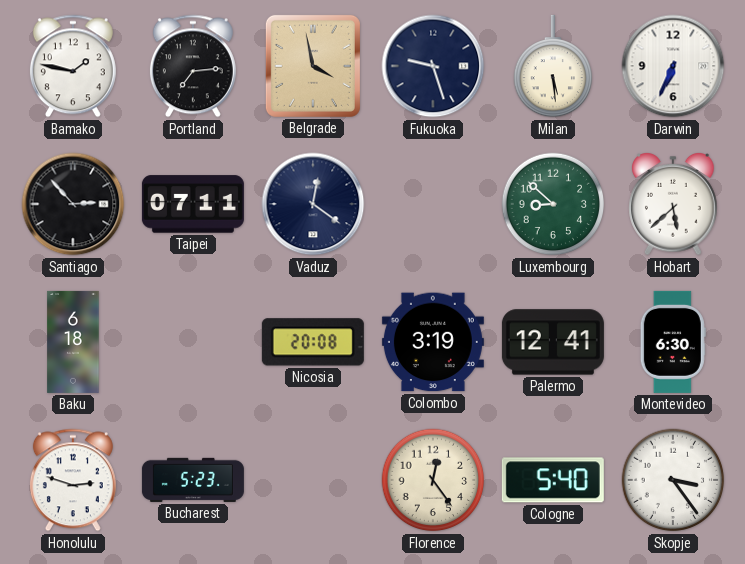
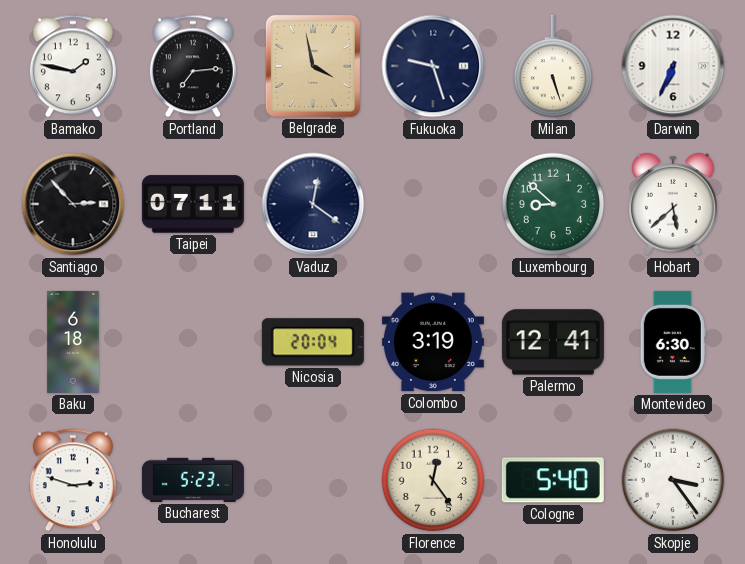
Milan: 5:29 -> 5:27
Nicosia: 20:08 -> 20:04
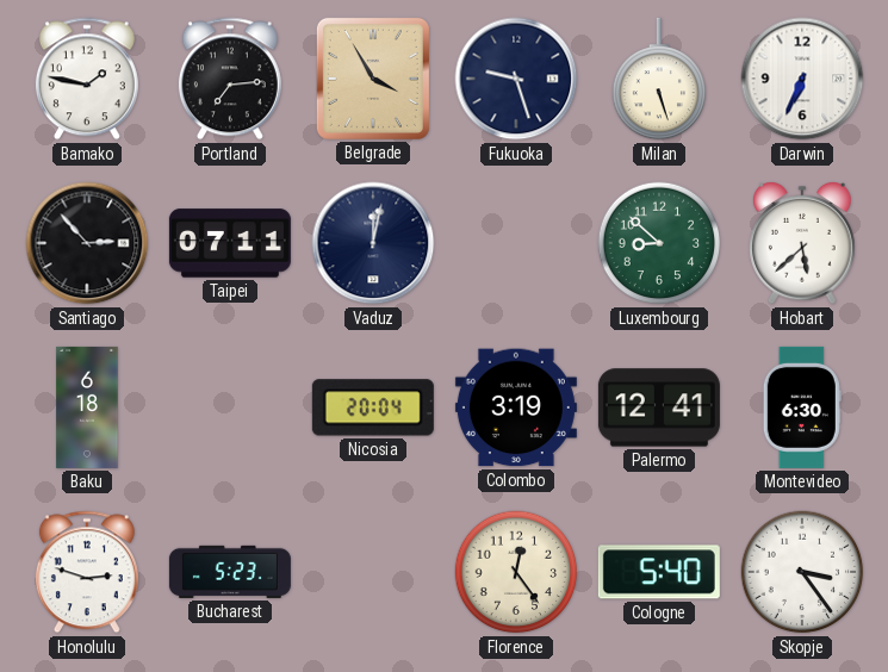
Belgrade: 3:58 -> 3:55
Vaduz: 12:21 -> 12:02
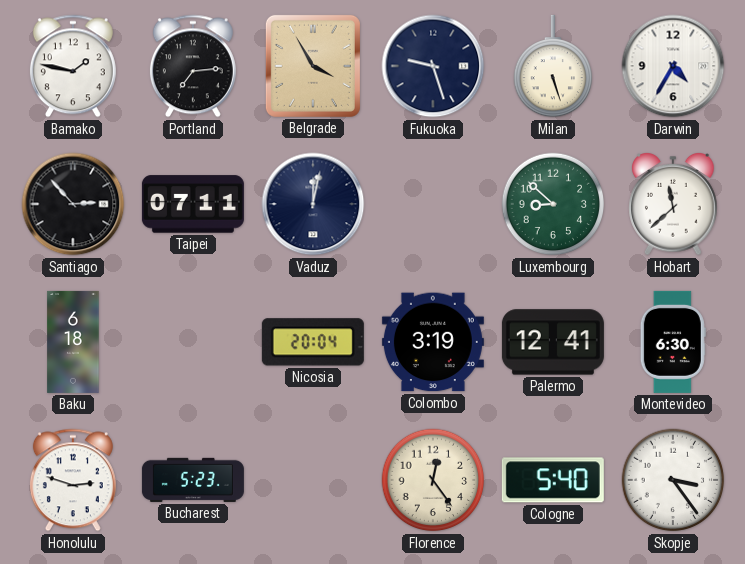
Darwin: 6:34 -> 4:35
Hobart: 5:38 -> 11:38
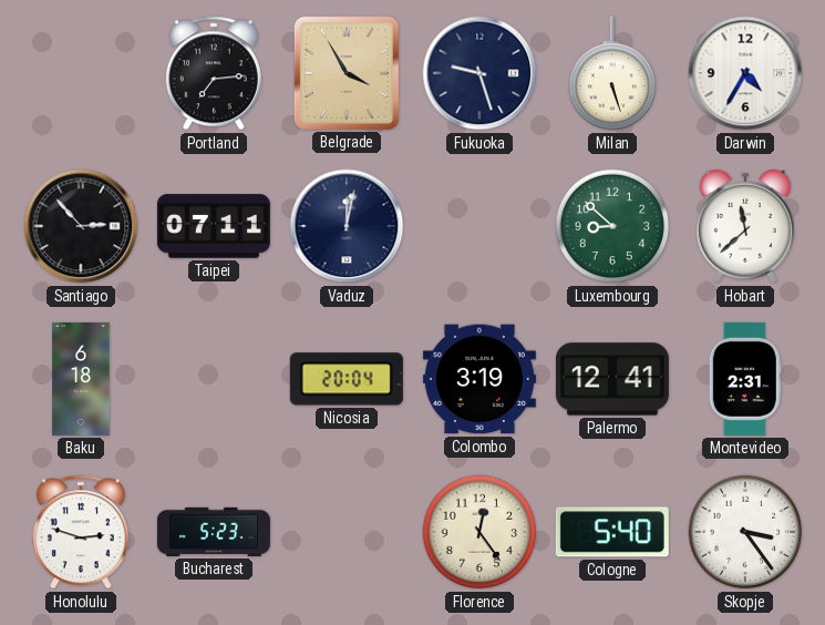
Bamako: 1:47 -> none
Montevideo: 6:30 -> 2:31
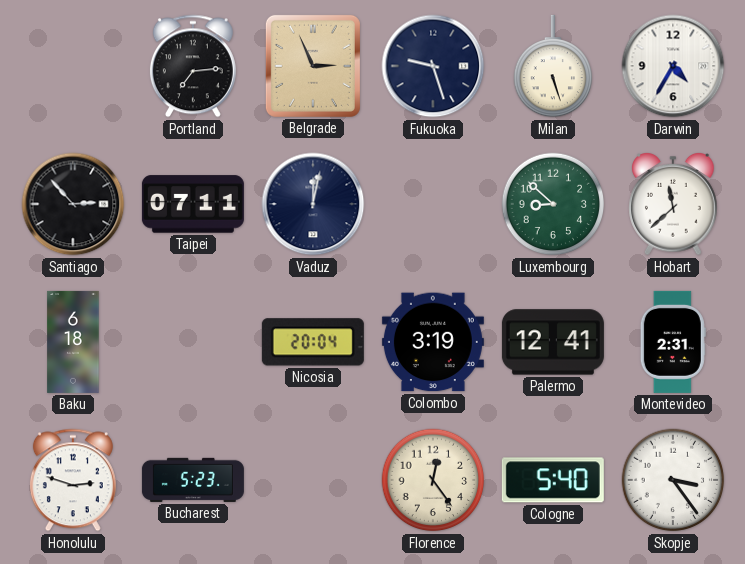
Belgrade: 3:55 -> 2:56
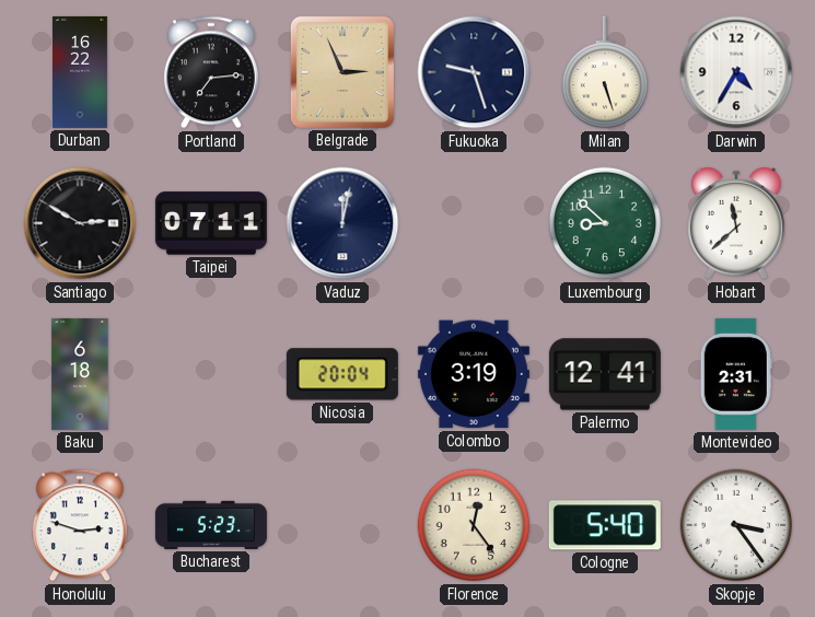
Durban: none -> 16:22
Santiago: 2:53 -> 2:50
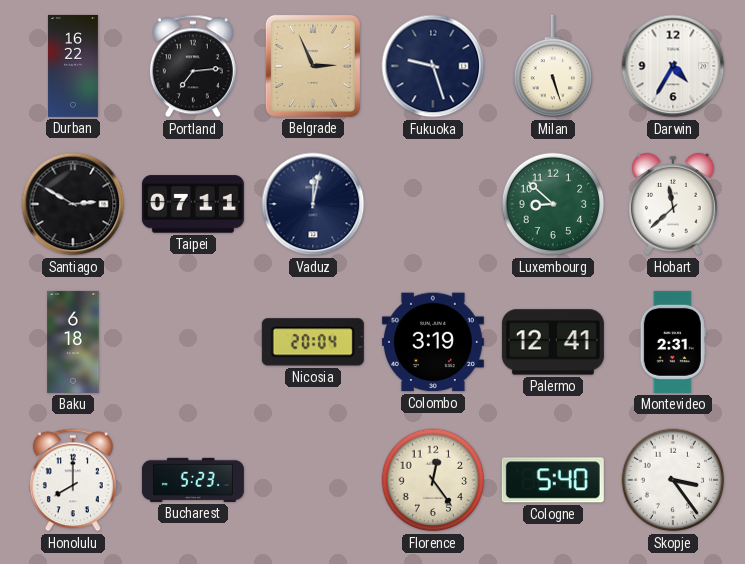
Honolulu: 2:48 -> 8:00
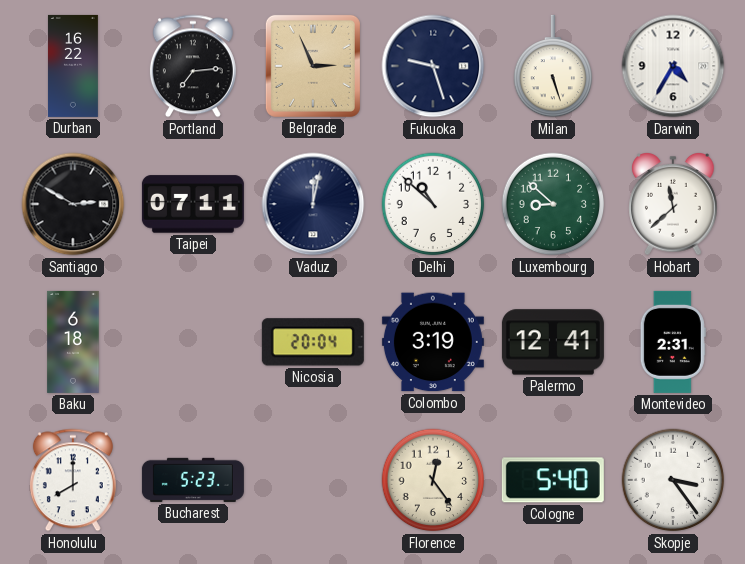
Delhi: none -> 10:52
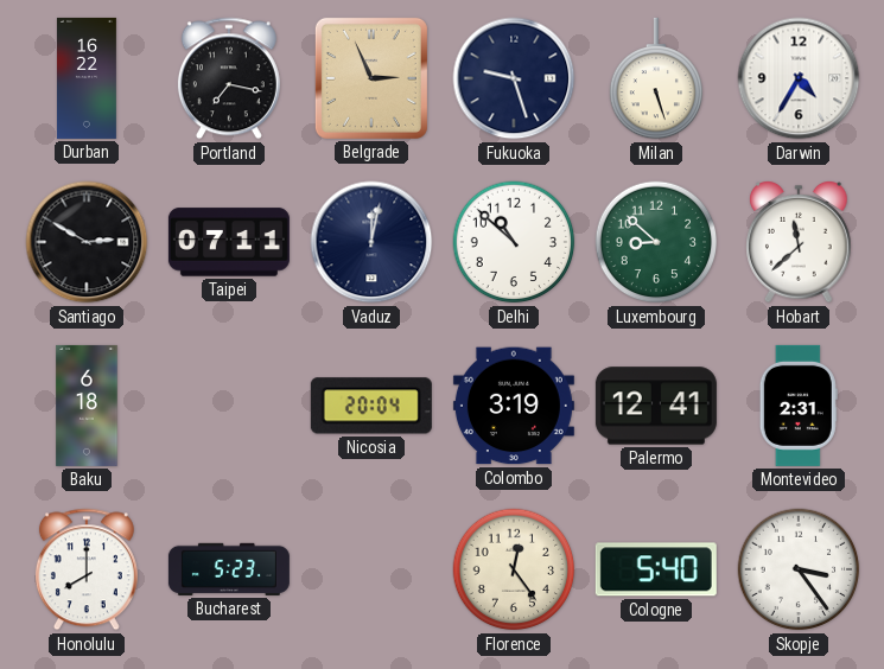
Portland: 7:14 -> 7:17
